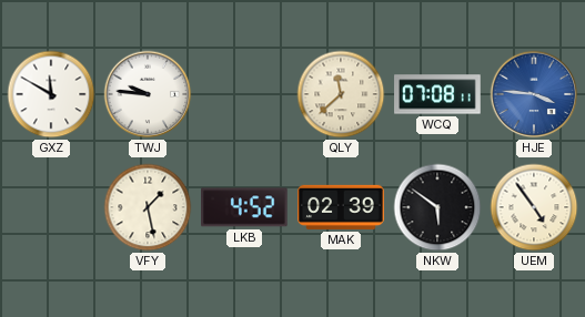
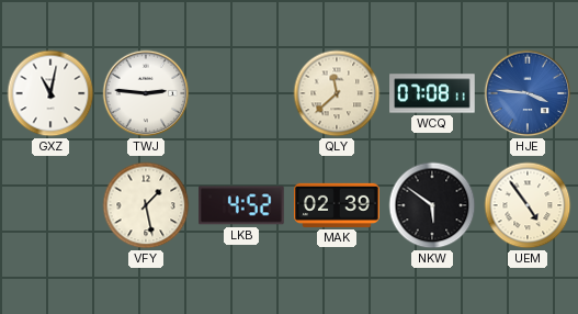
GXZ: 11:50 -> 11:02
TWJ: 9:46 -> 2:46
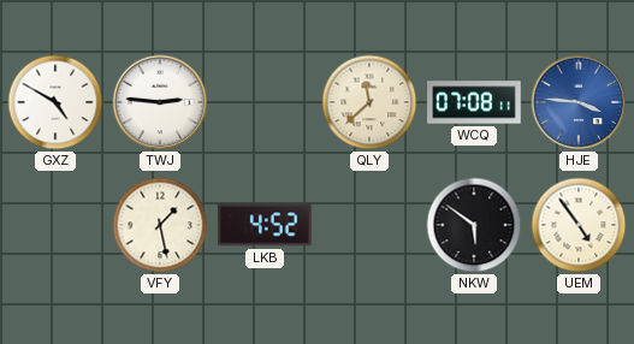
GXZ: 11:02 -> 4:50
MAK: 02:39 -> none
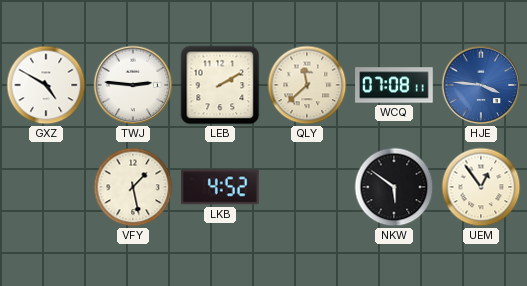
LEB: none -> 2:10
UEM: 4:54 -> 12:54
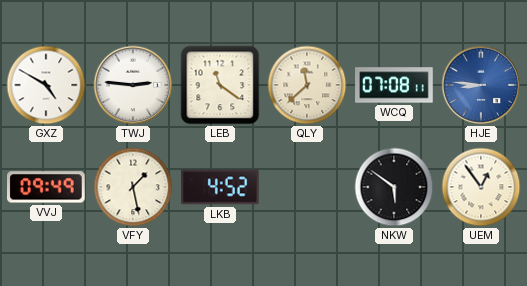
LEB: 2:10 -> 11:21
HJE: 3:46 -> 8:46
VVJ: none -> 09:49
